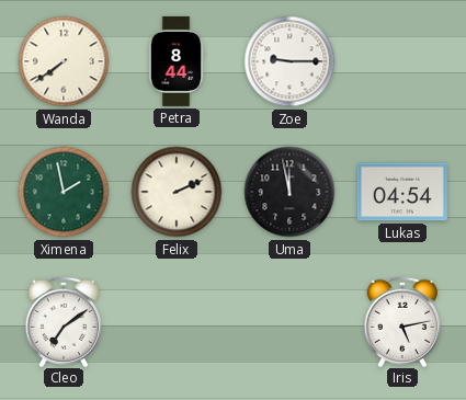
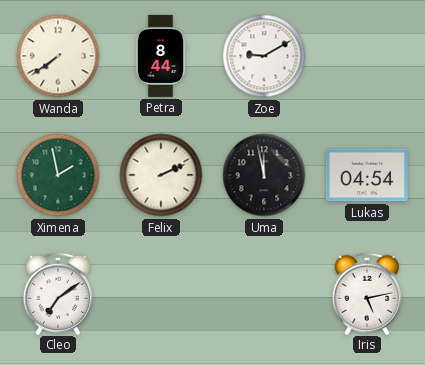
Zoe: 9:15 -> 9:10
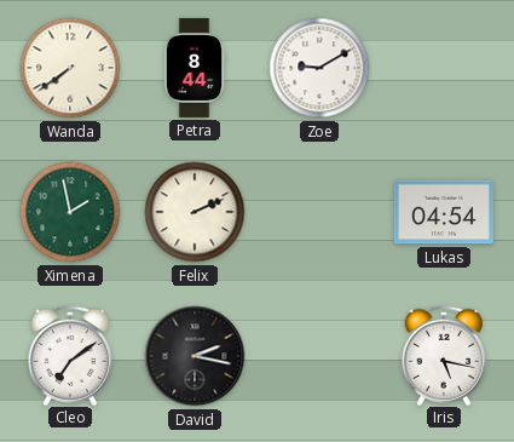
Uma: 11:58 -> none
David: none -> 2:17
Iris: 5:13 -> 5:17
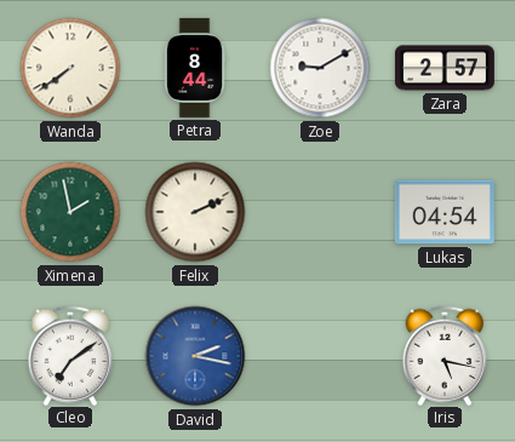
Zara: none -> 2:57
David dial: black -> blue
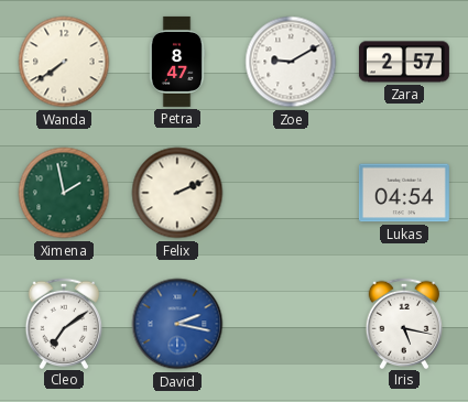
Petra: 8:44 -> 8:47
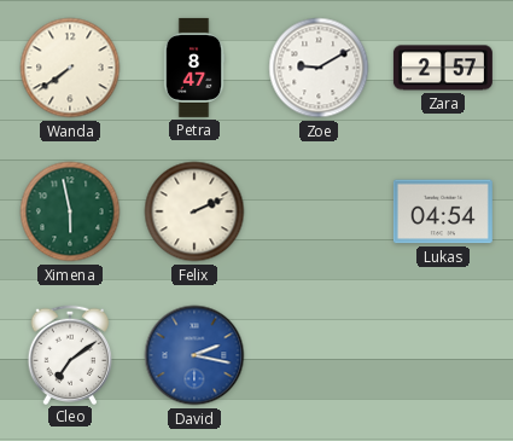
Ximena: 1:58 -> 5:58
Iris: 5:17 -> none
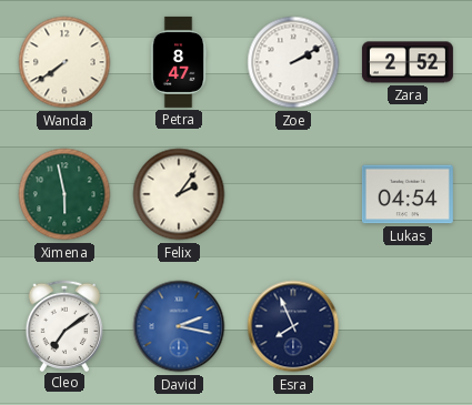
Zoe: 9:10 -> 2:10
Zara: 2:57 -> 2:52
Felix: 2:11 -> 2:06
Esra: none -> 7:56
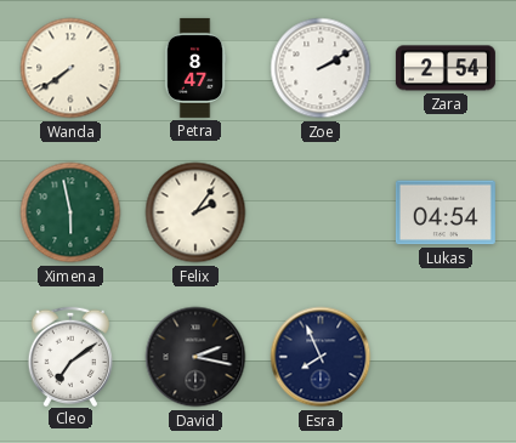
Zara: 2:52 -> 2:54
David dial: blue -> black
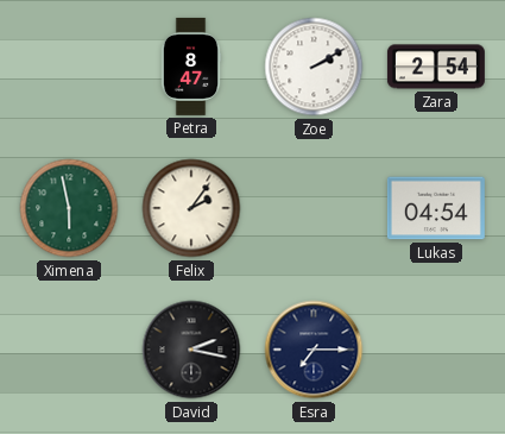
Wanda: 7:39 -> none
Cleo: 7:09 -> none
Esra: 7:56 -> 7:15
